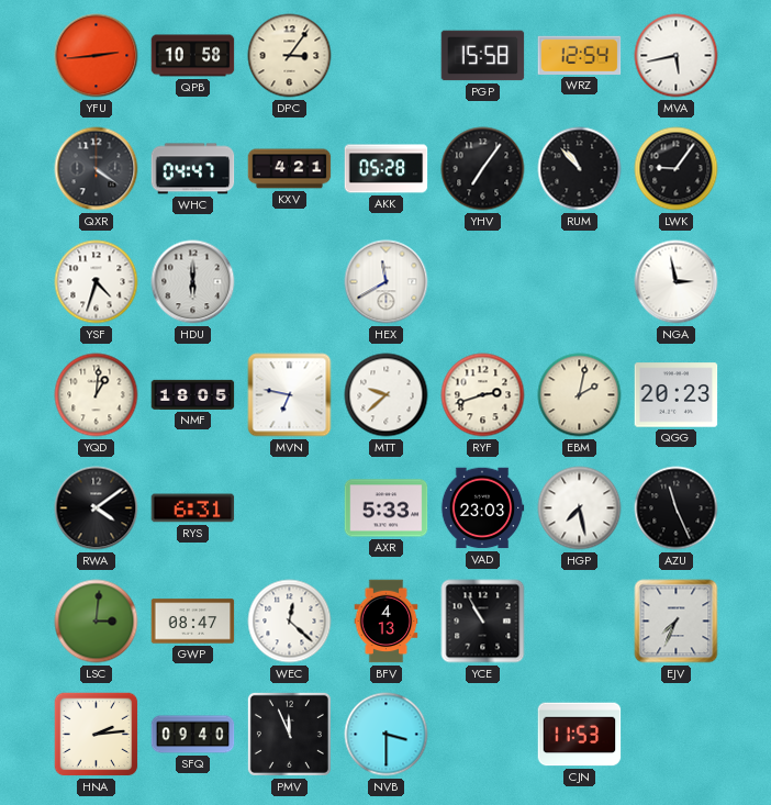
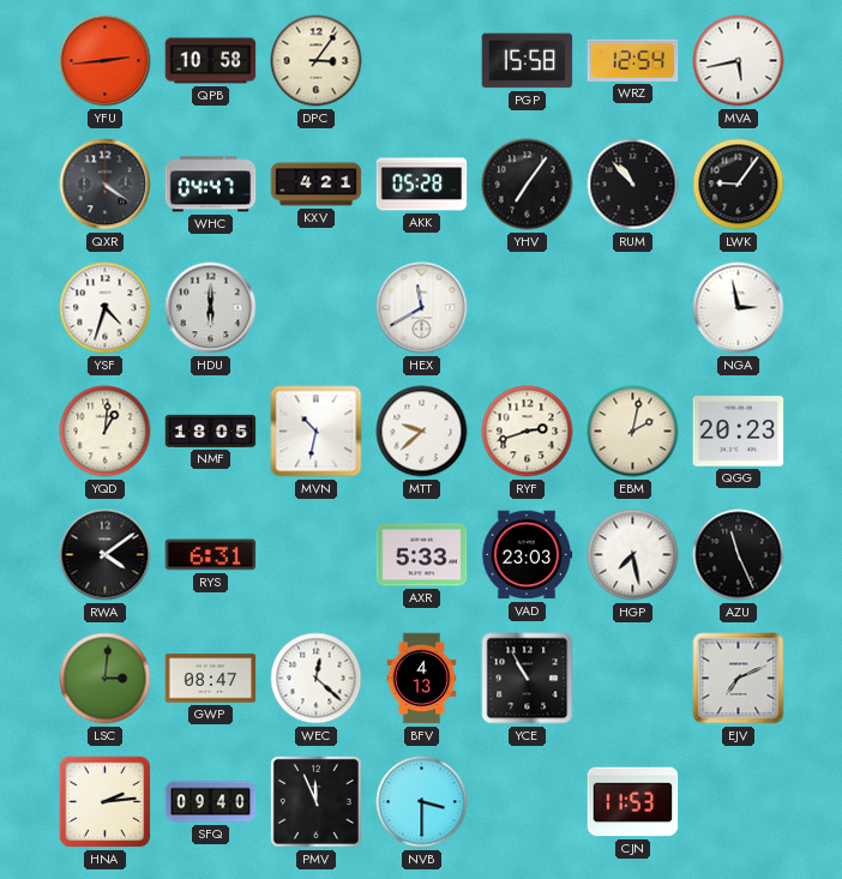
MVN: 6:47 -> 10:32
EJV: 7:34 -> 7:11
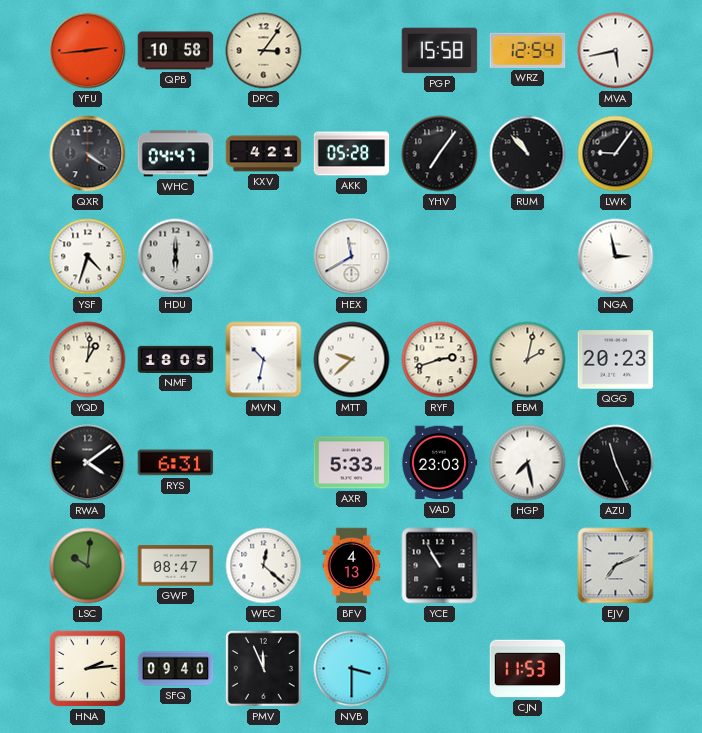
LSC: 3:01 -> 10:01
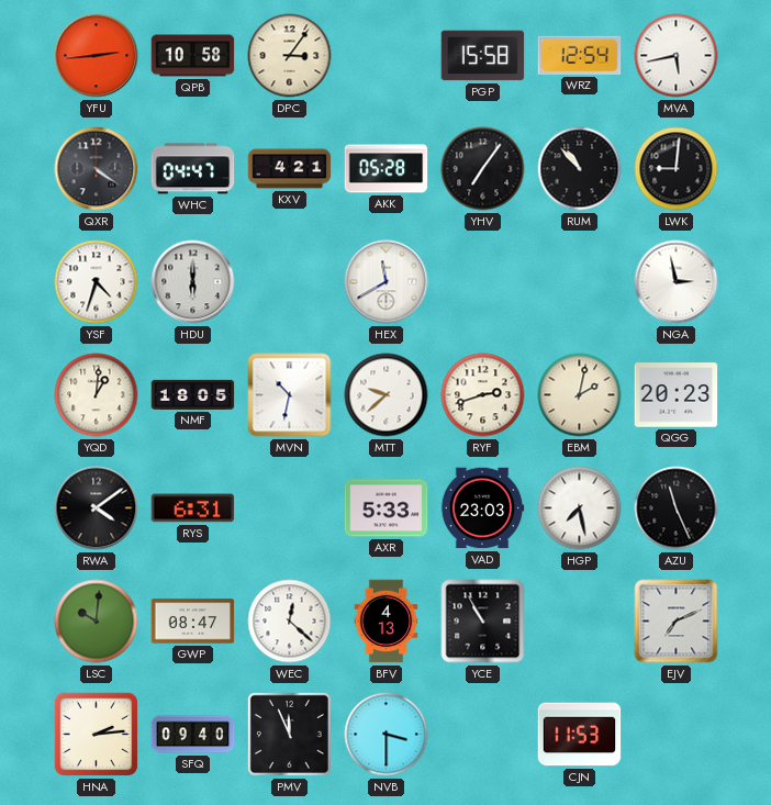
LWK: 9:06 -> 9:01
